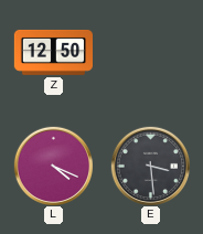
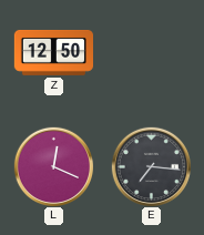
L: 4:19 -> 12:19
E: 3:29 -> 7:16
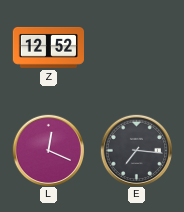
Z: 12:50 -> 12:52
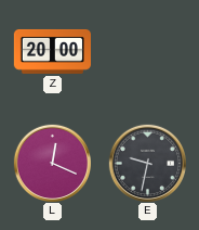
Z: 12:52 -> 20:00
E: 7:16 -> 9:32
